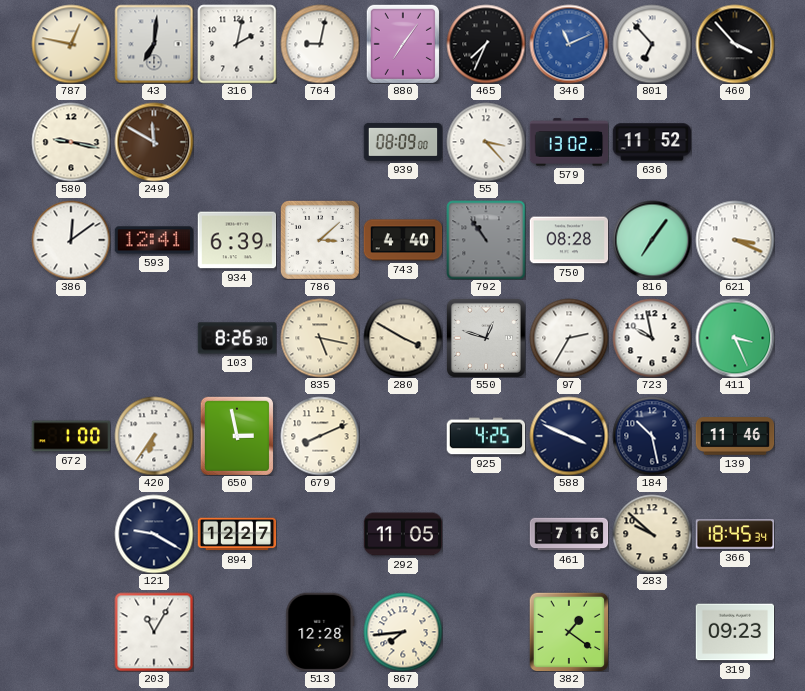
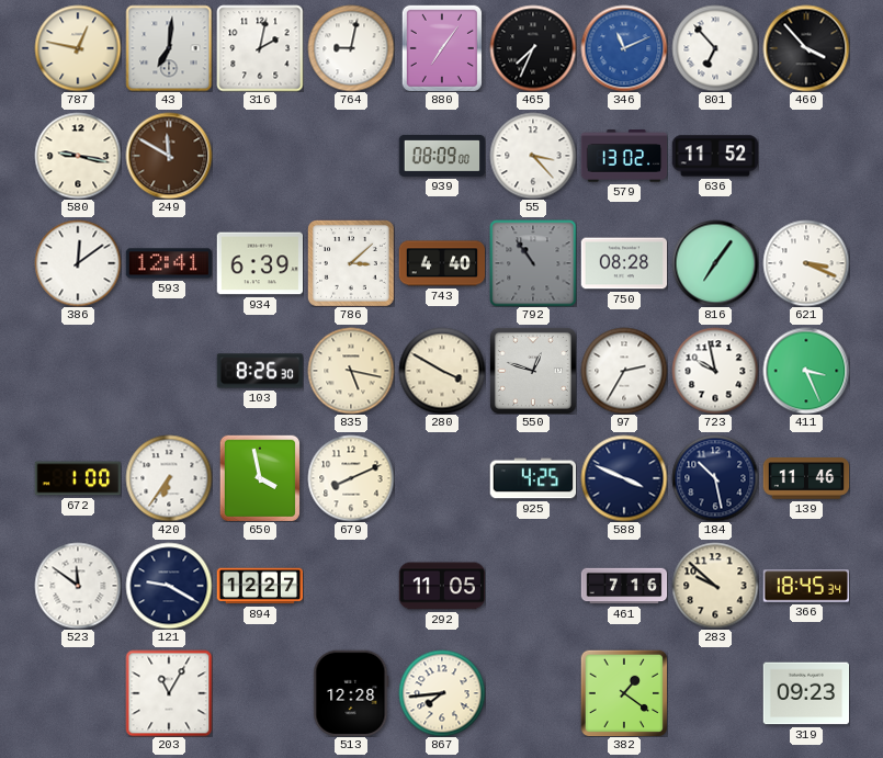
650: 2:58 -> 3:58
523: none -> 11:51
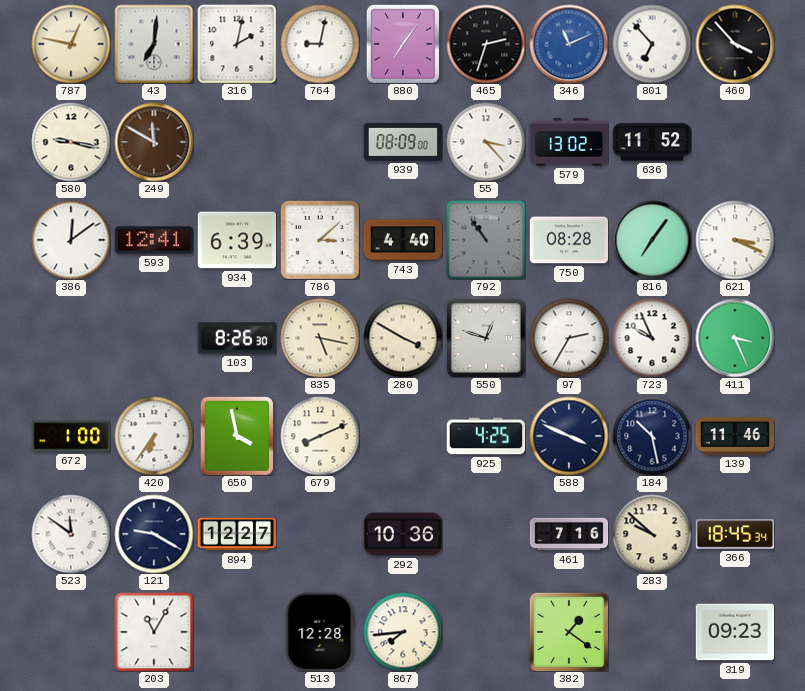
465: 7:34 -> 2:33
723: 9:58 -> 9:56
292: 11:05 -> 10:36
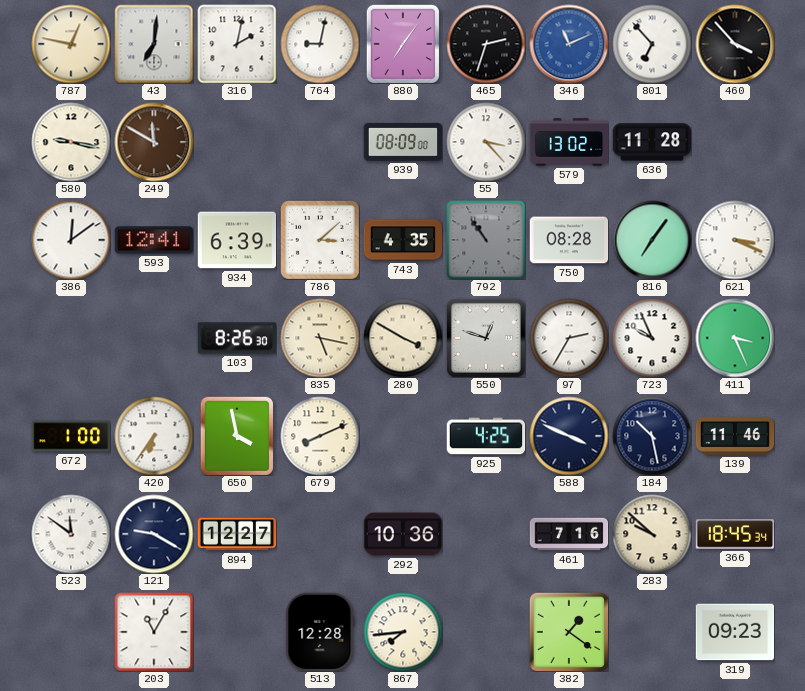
636: 11:52 -> 11:28
743: 4:40 -> 4:35
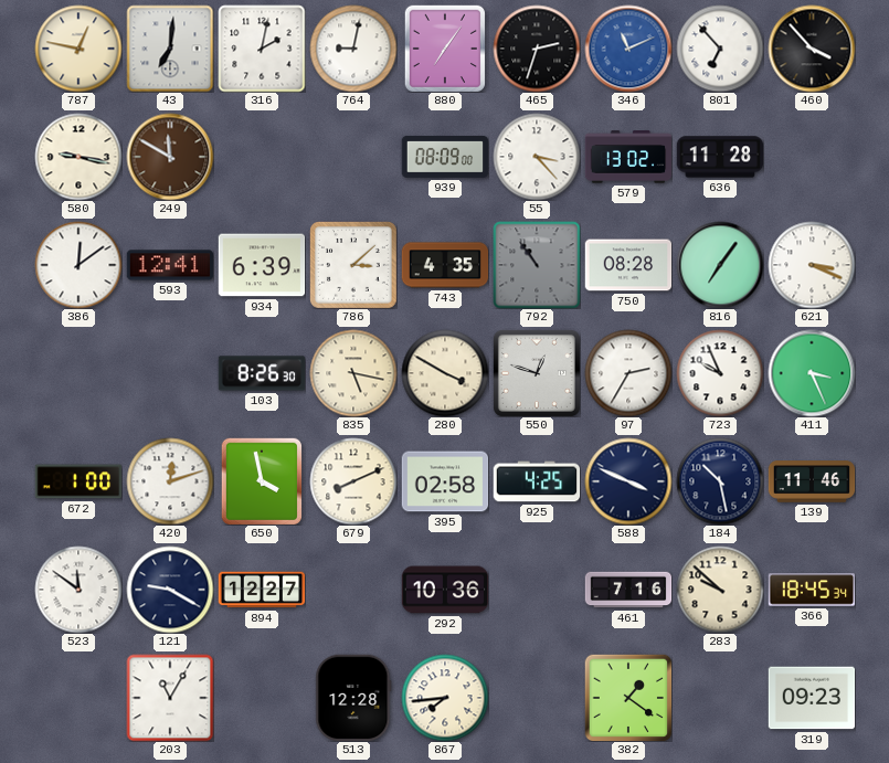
420: 6:36 -> 12:12
395: none -> 02:58
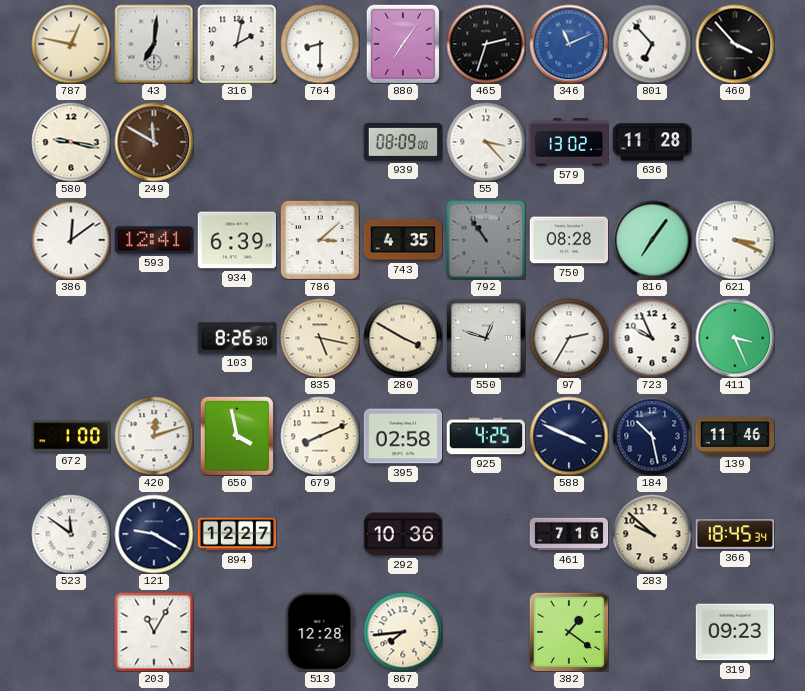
764: 9:02 -> 8:30
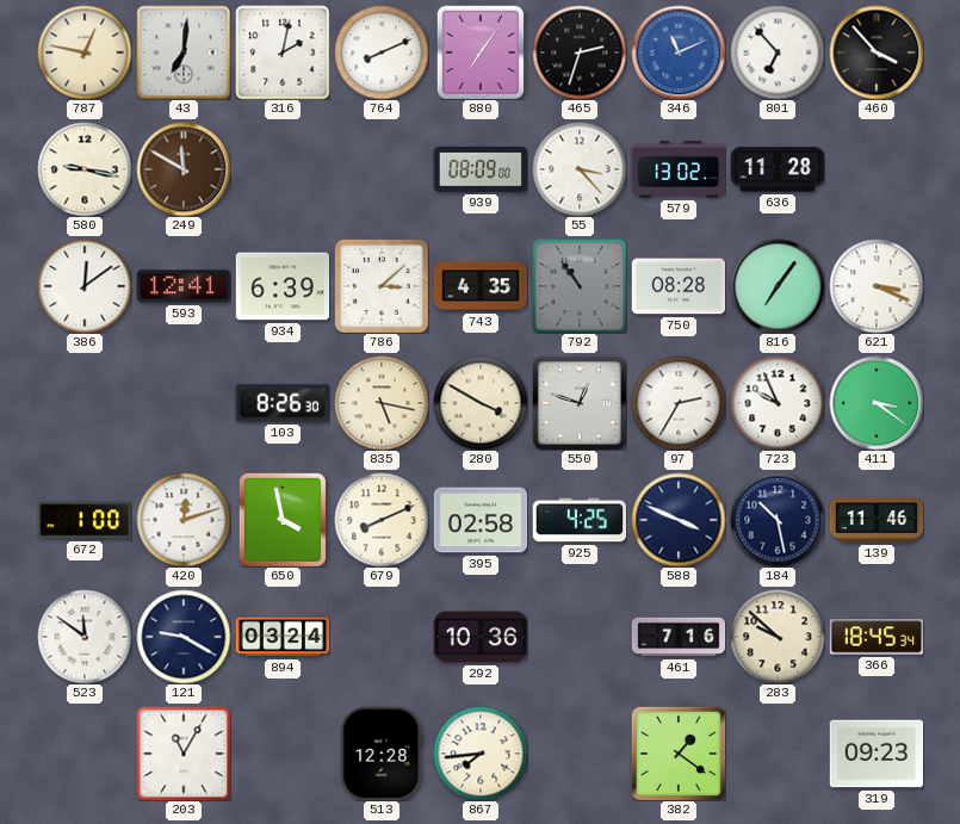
764: 8:30 -> 8:11
411: 3:26 -> 3:21
894: 12:27 -> 03:24
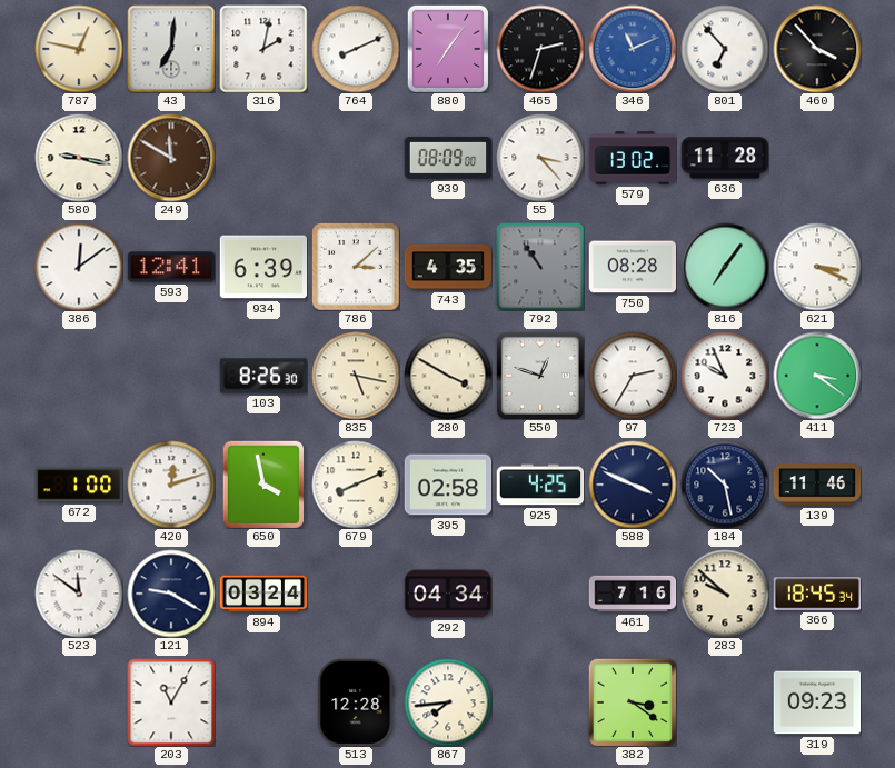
292: 10:36 -> 04:34
382: 1:21 -> 3:21
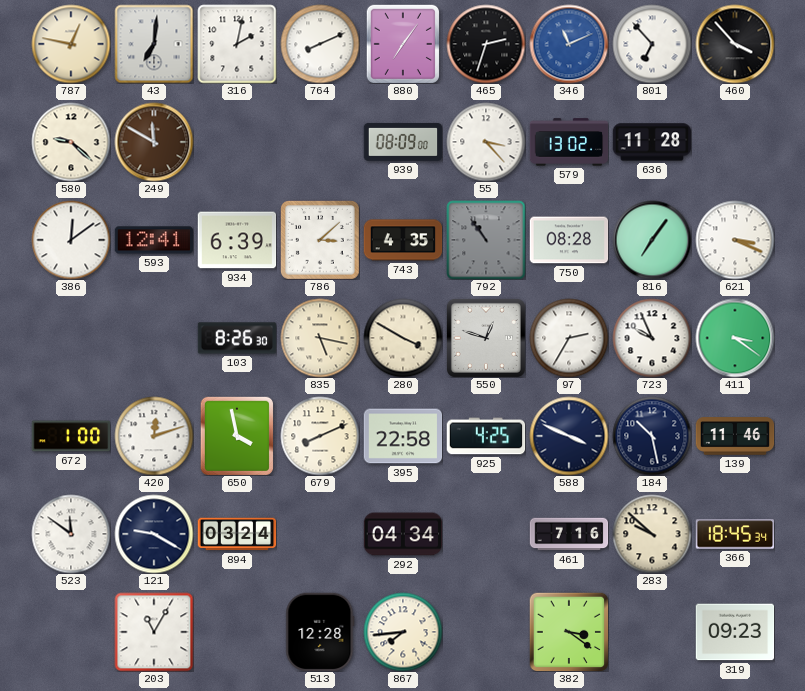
580: 9:17 -> 9:22
395: 02:58 -> 22:58
